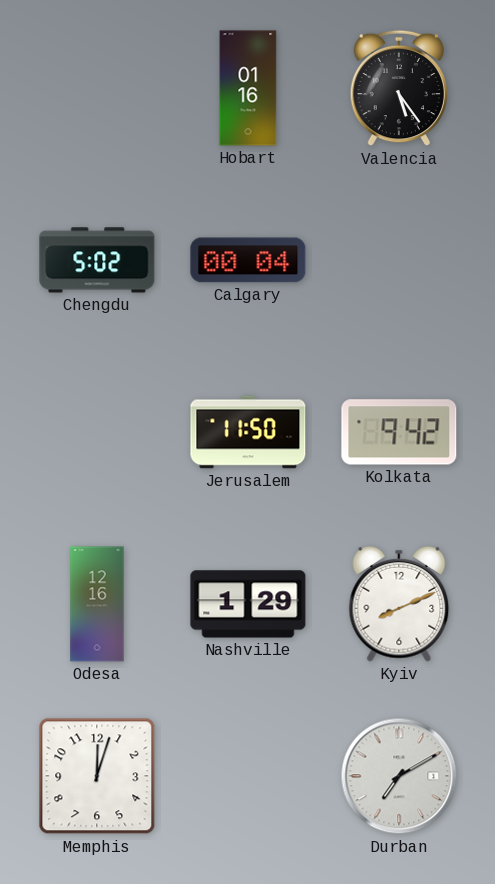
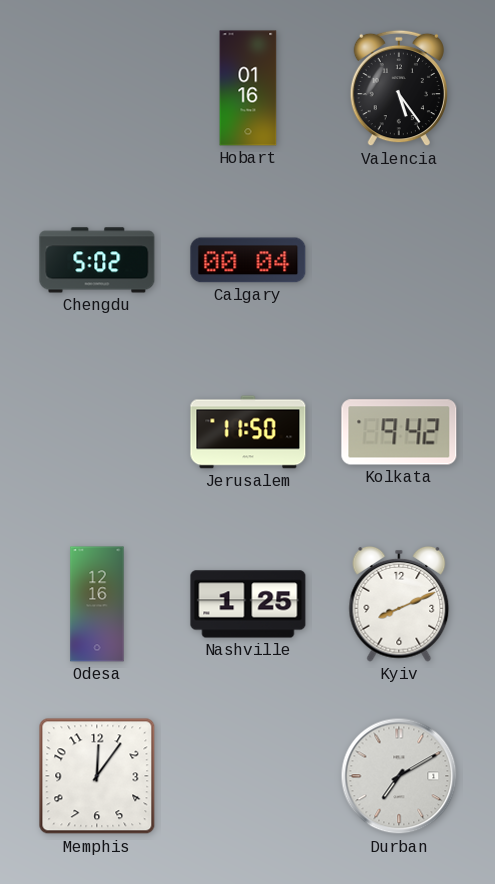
Nashville: 1:29 -> 1:25
Memphis: 12:03 -> 12:06
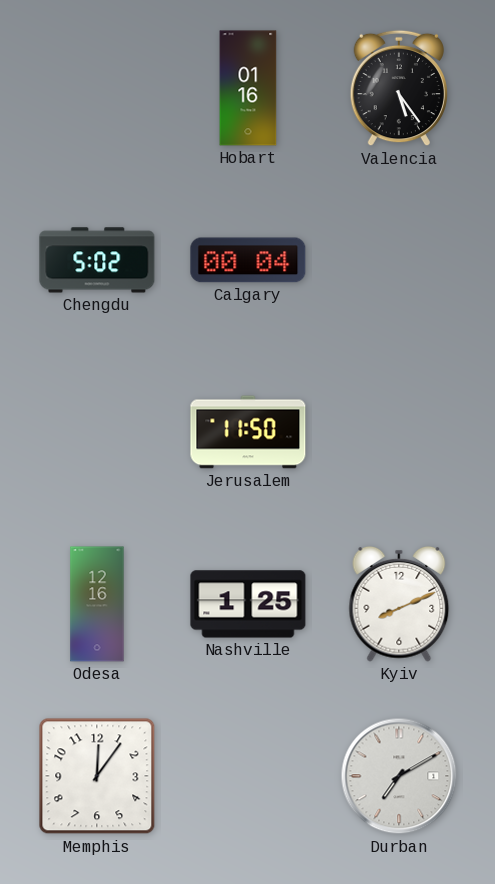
Kolkata: 9:42 -> none
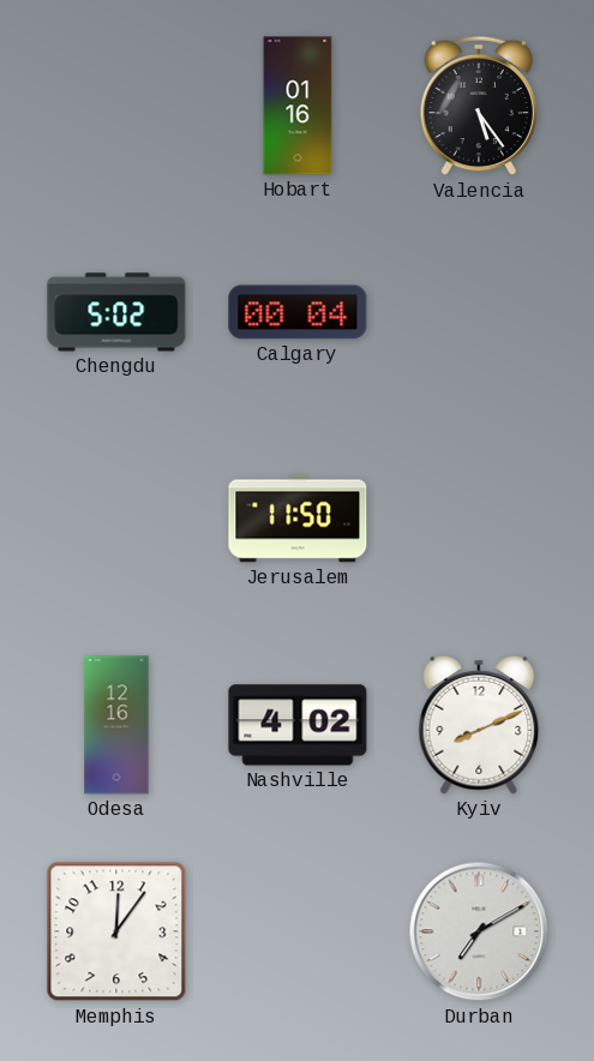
Nashville: 1:25 -> 4:02
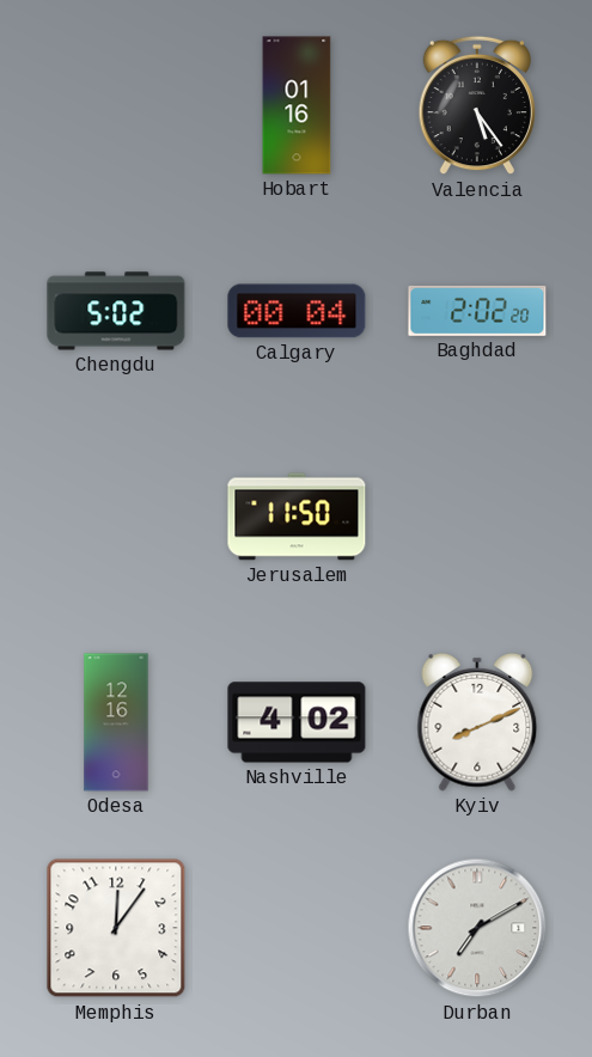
Baghdad: none -> 2:02
